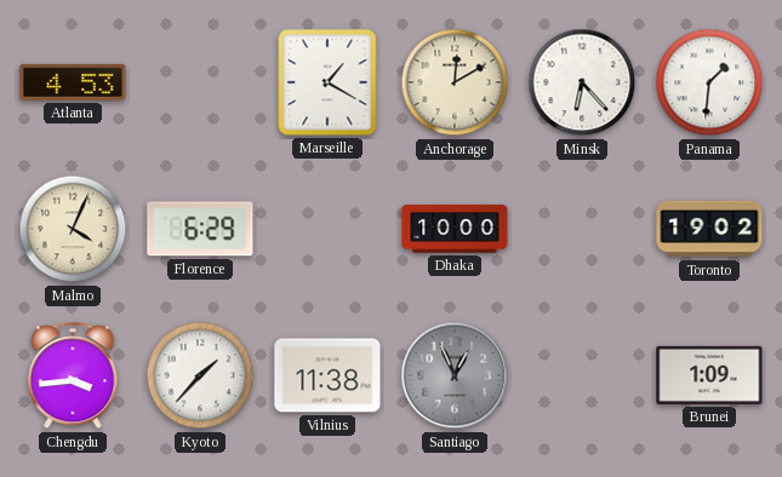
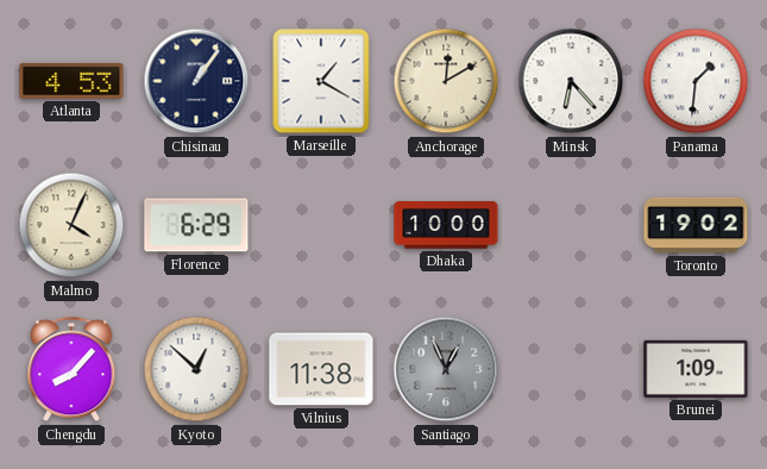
Chisinau: none -> 1:06
Chengdu: 3:44 -> 8:07
Kyoto: 1:37 -> 12:52
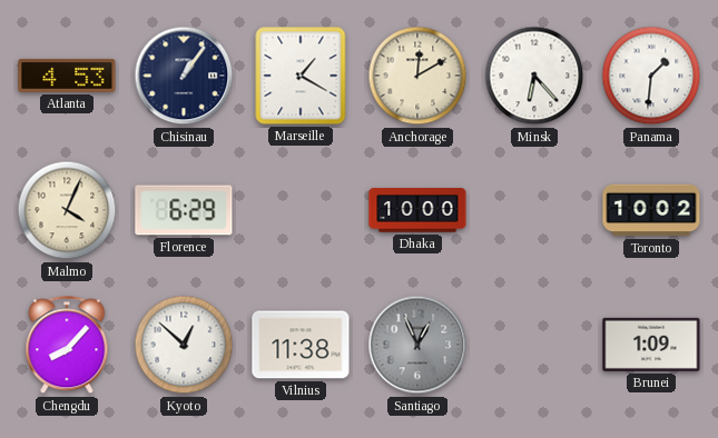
Toronto: 19:02 -> 10:02
